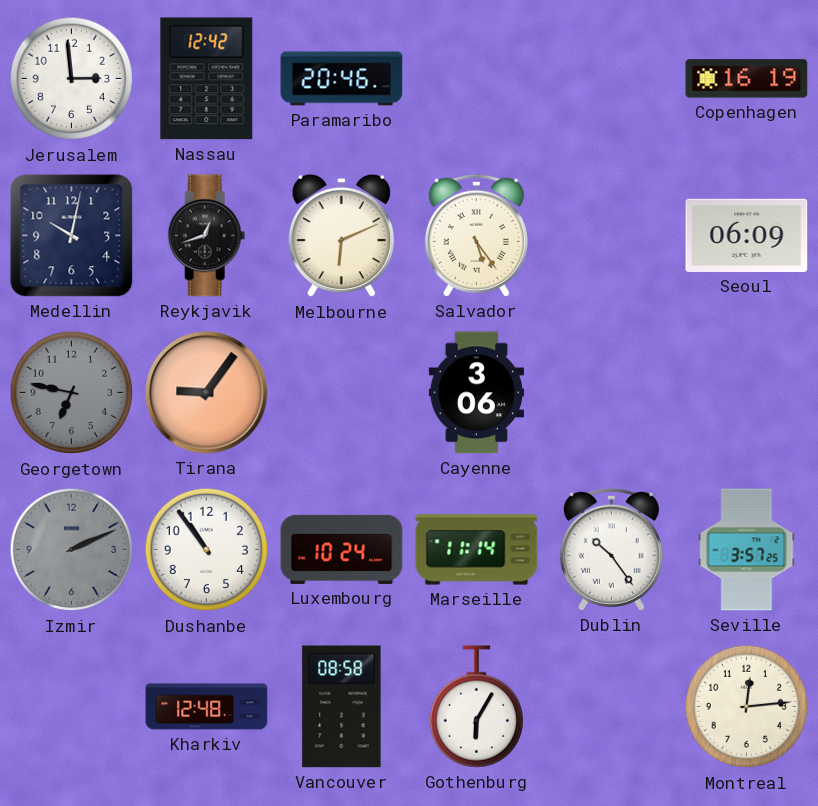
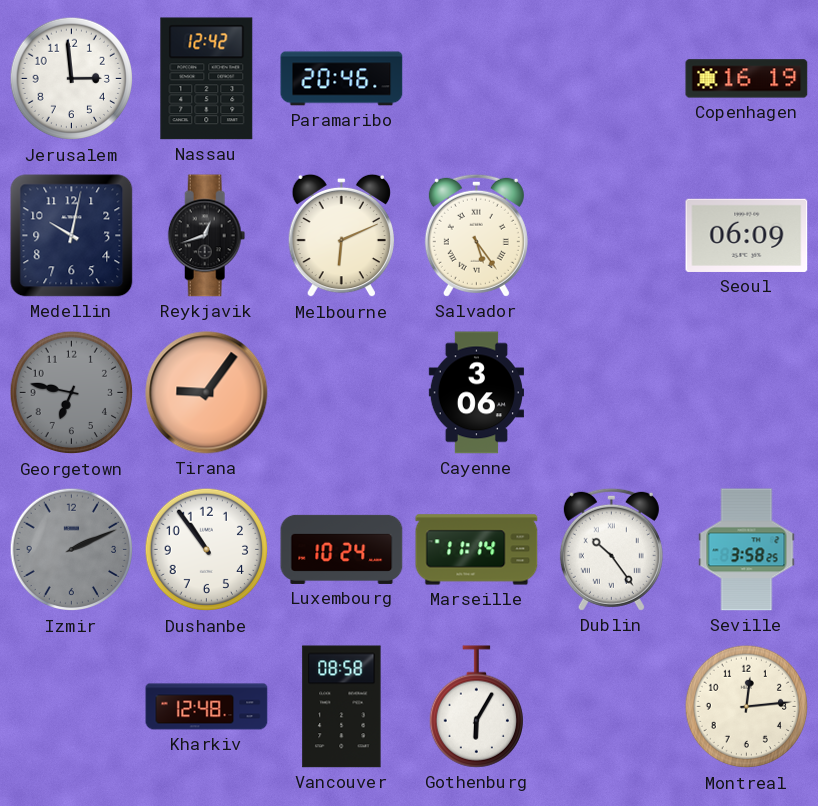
Seville: 3:57 -> 3:58
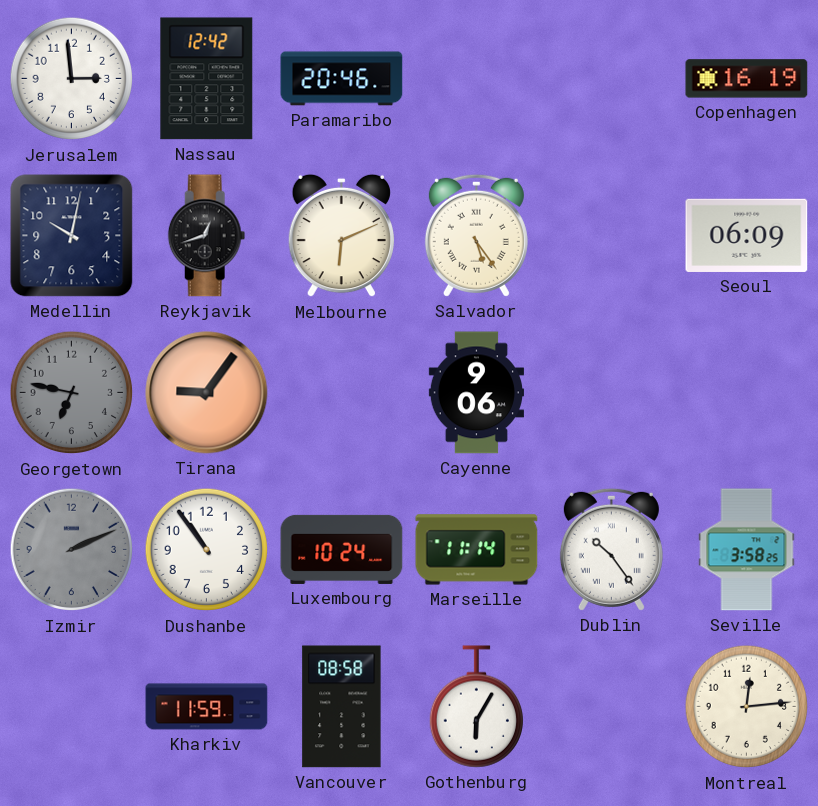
Cayenne: 3:06 -> 9:06
Kharkiv: 12:48 -> 11:59
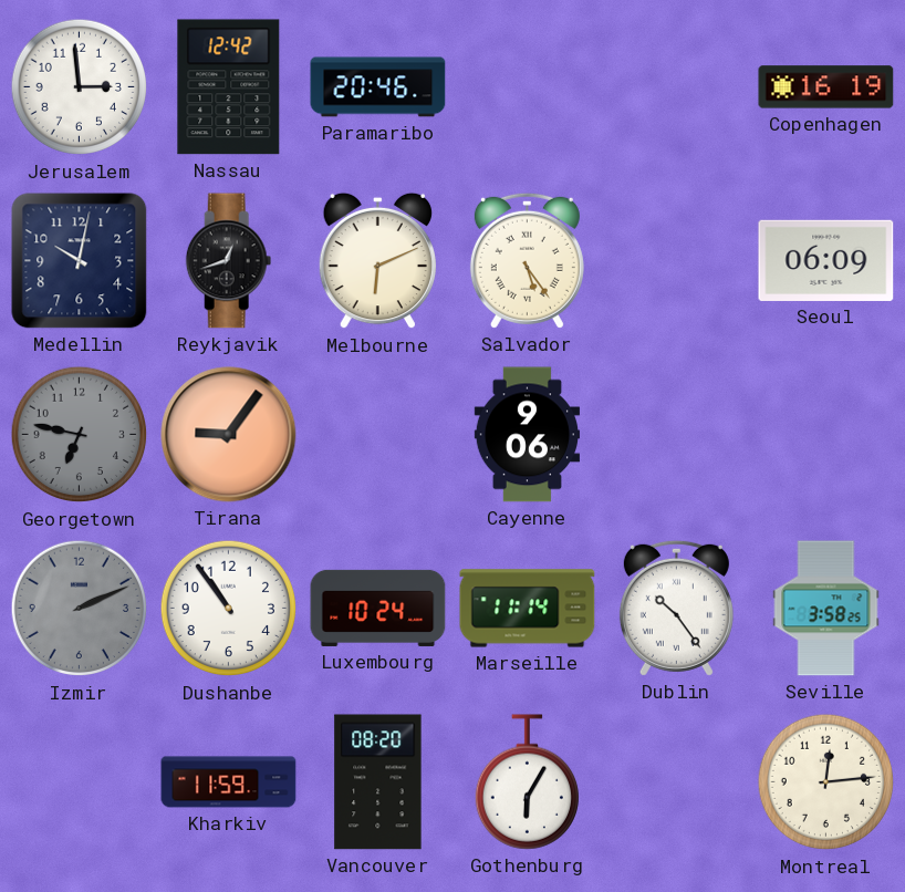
Vancouver: 08:58 -> 08:20
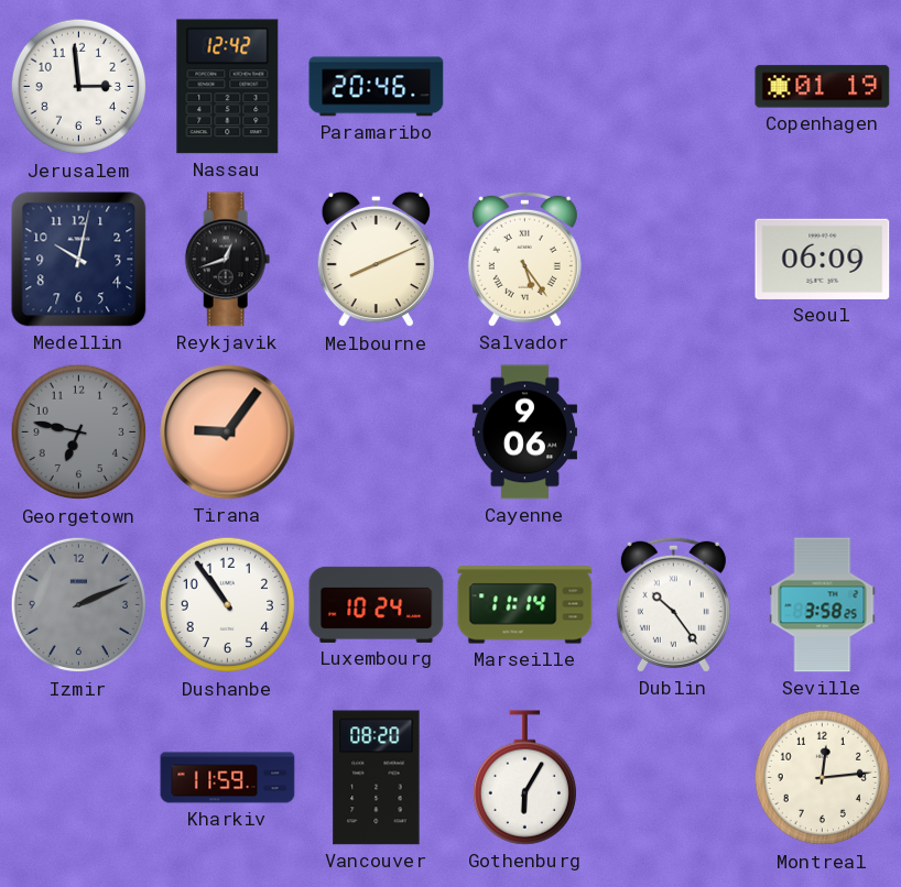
Copenhagen: 16:19 -> 01:19
Melbourne: 6:11 -> 8:11
